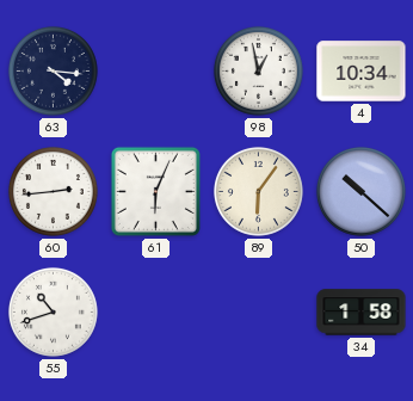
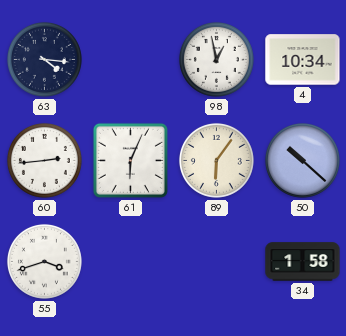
55: 10:42 -> 3:42
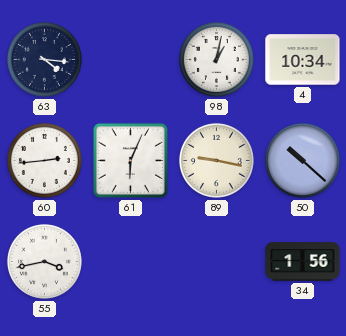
98: 12:58 -> 1:02
89: 6:06 -> 9:17
55: 3:42 -> 3:43
34: 1:58 -> 1:56
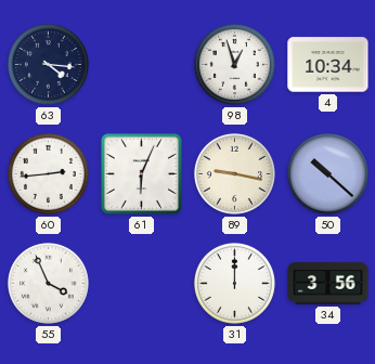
98: 1:02 -> 12:57
55: 3:43 -> 3:56
31: none -> 12:00
34: 1:56 -> 3:56
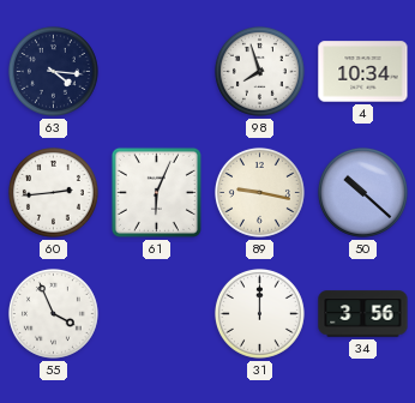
98: 12:57 -> 7:57
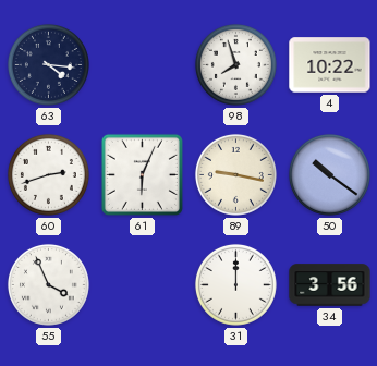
4: 10:34 -> 10:22
60: 2:44 -> 2:42
50: 10:22 -> 10:21
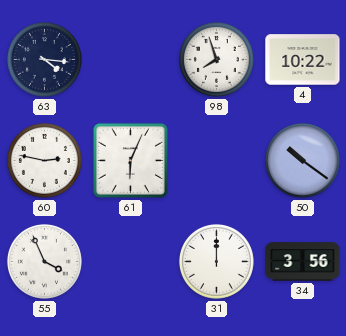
60: 2:42 -> 2:47
89: 9:17 -> none
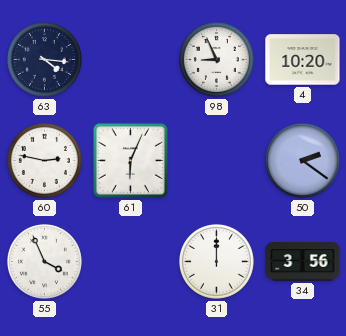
98: 7:57 -> 8:56
4: 10:22 -> 10:20
50: 10:21 -> 2:21
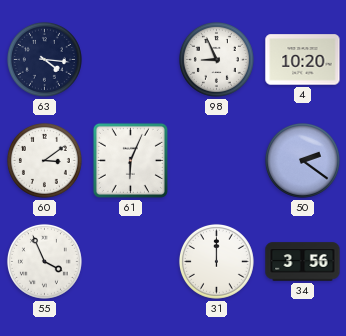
60: 2:47 -> 3:09
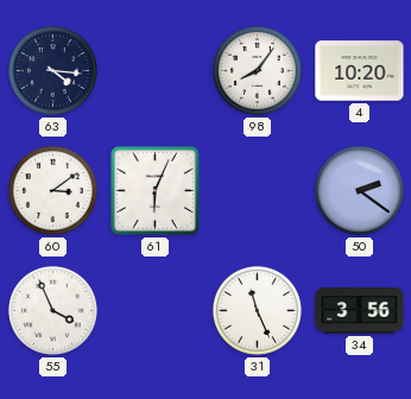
98: 8:56 -> 8:06
31: 12:00 -> 11:26
